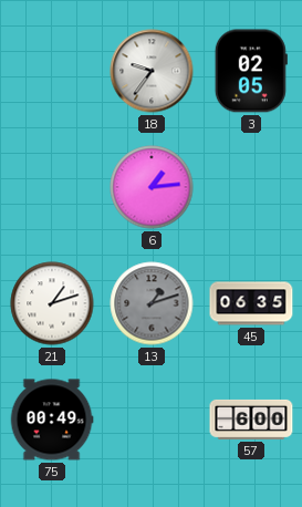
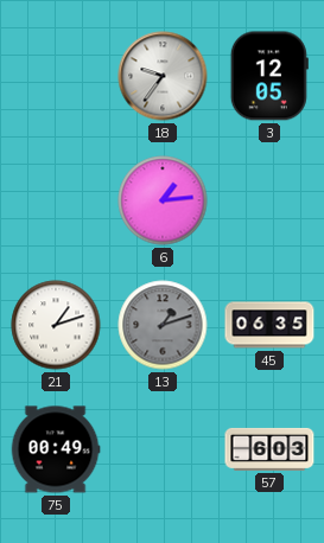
3: 02:05 -> 12:05
57: 6:00 -> 6:03
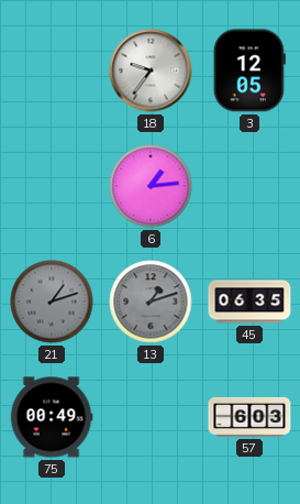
21 dial: white -> grey
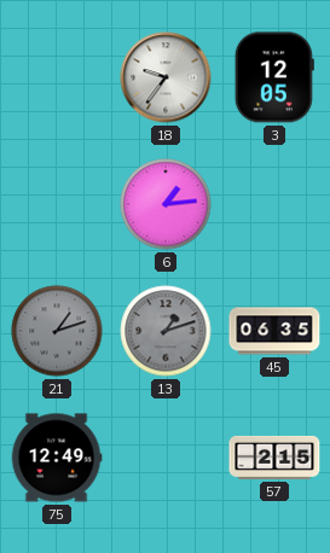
75: 00:49 -> 12:49
57: 6:03 -> 2:15
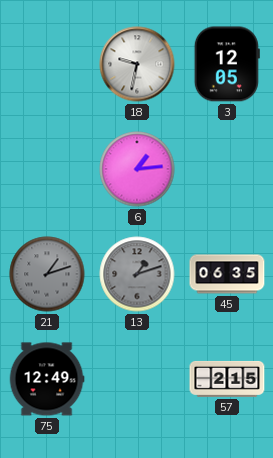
18: 9:36 -> 9:32
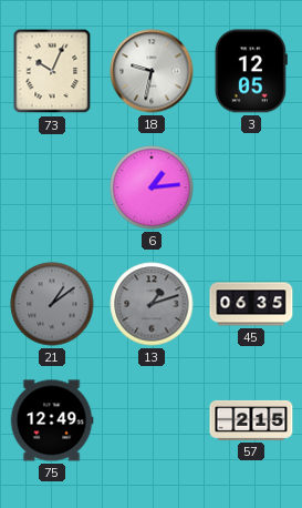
73: none -> 10:04
21: 1:12 -> 1:09
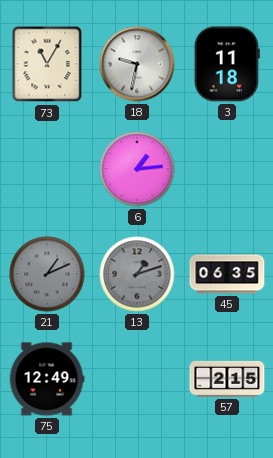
73: 10:04 -> 11:05
3: 12:05 -> 11:18
21: 1:09 -> 1:11
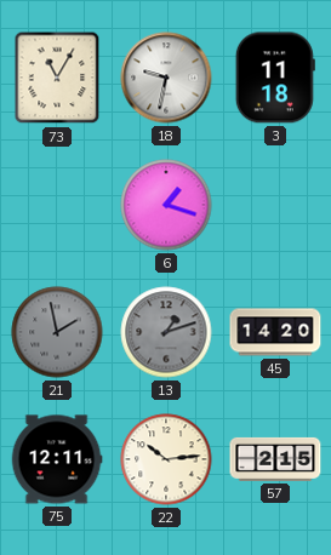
6: 1:14 -> 1:18
21: 1:11 -> 1:58
45: 06:35 -> 14:20
75: 12:49 -> 12:11
22: none -> 10:14
